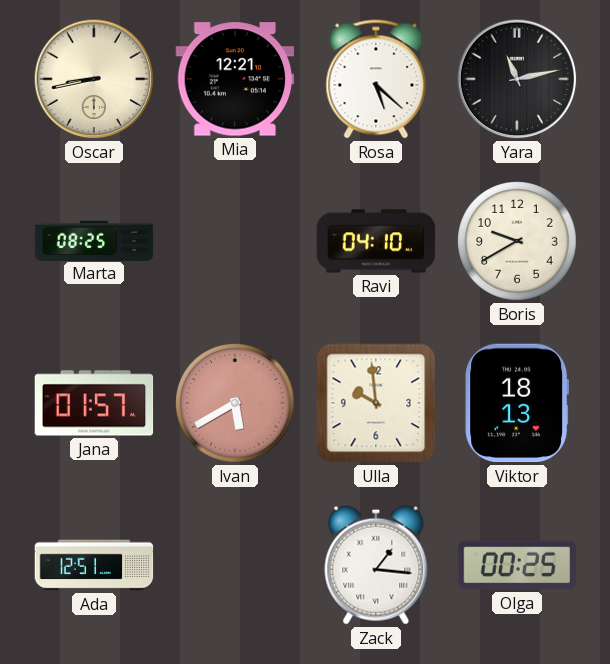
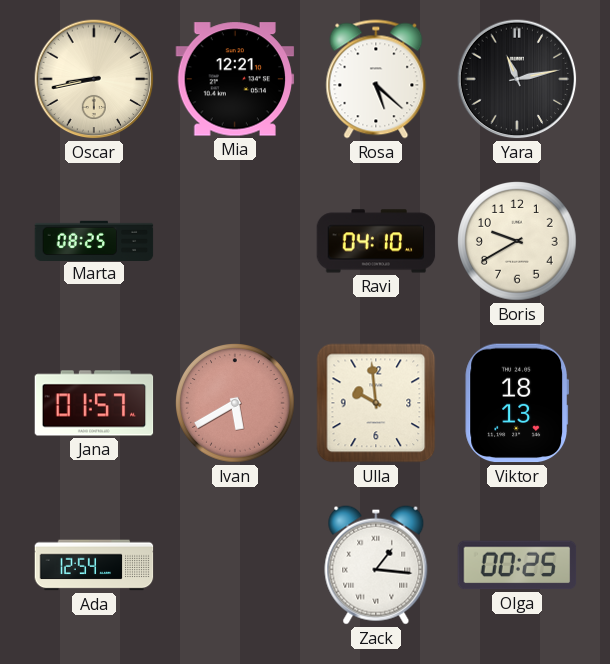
Ada: 12:51 -> 12:54
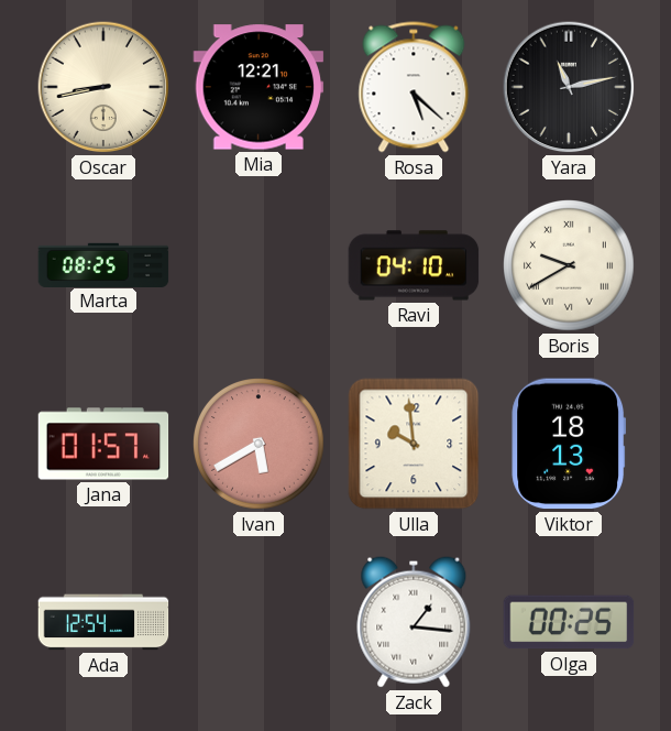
Boris numerals: Arabic -> Roman
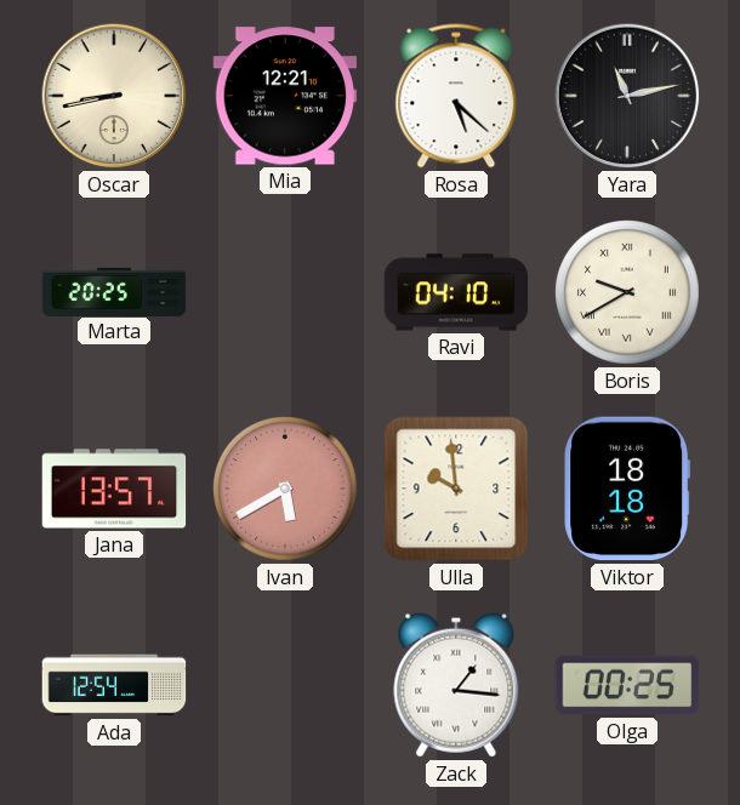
Marta: 08:25 -> 20:25
Jana: 01:57 -> 13:57
Viktor: 18:13 -> 18:18
